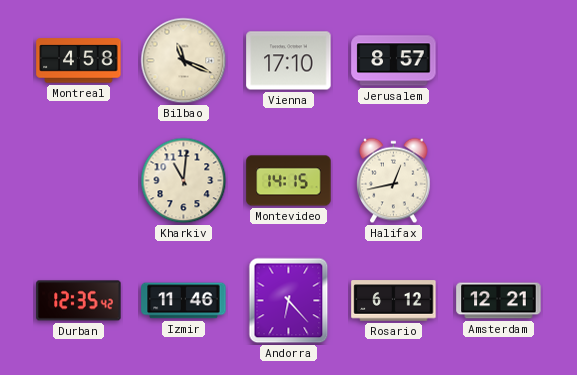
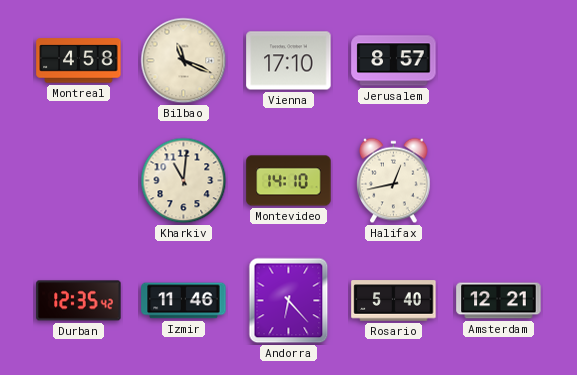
Montevideo: 14:15 -> 14:10
Rosario: 6:12 -> 5:40
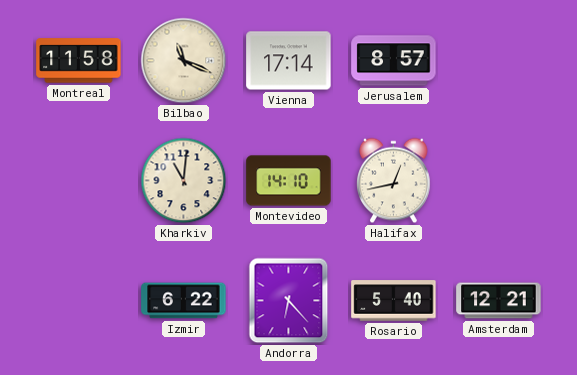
Montreal: 4:58 -> 11:58
Vienna: 17:10 -> 17:14
Durban: 12:35 -> none
Izmir: 11:46 -> 6:22
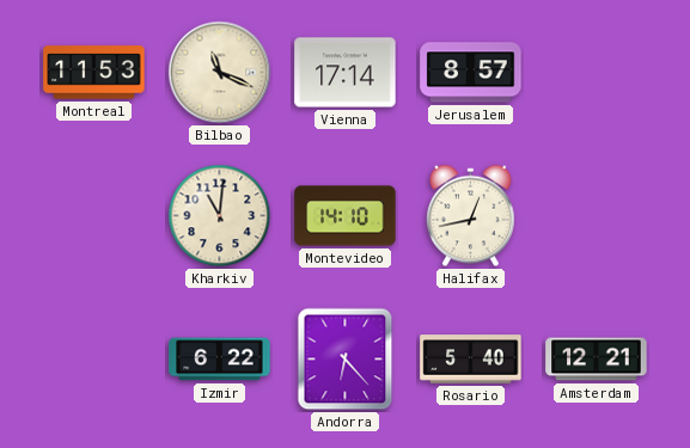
Montreal: 11:58 -> 11:53
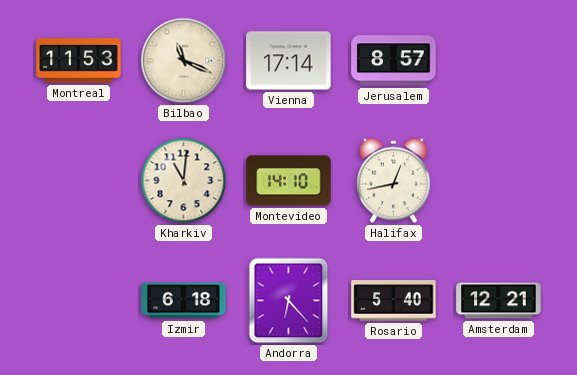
Izmir: 6:22 -> 6:18
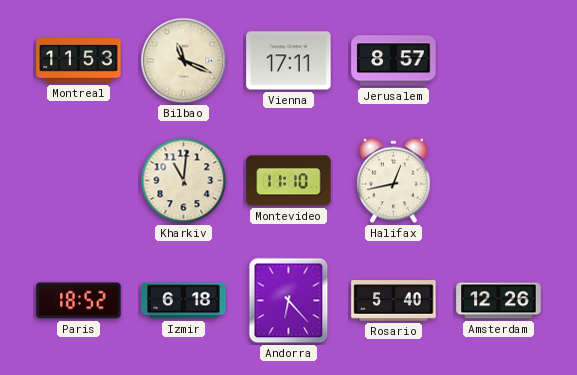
Vienna: 17:14 -> 17:11
Montevideo: 14:10 -> 11:10
Paris: none -> 18:52
Amsterdam: 12:21 -> 12:26
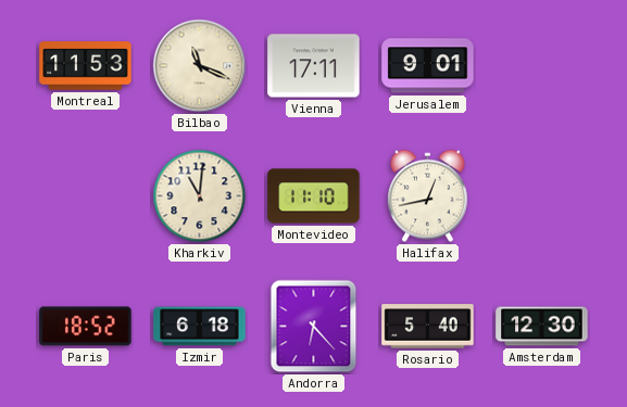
Jerusalem: 8:57 -> 9:01
Amsterdam: 12:26 -> 12:30
